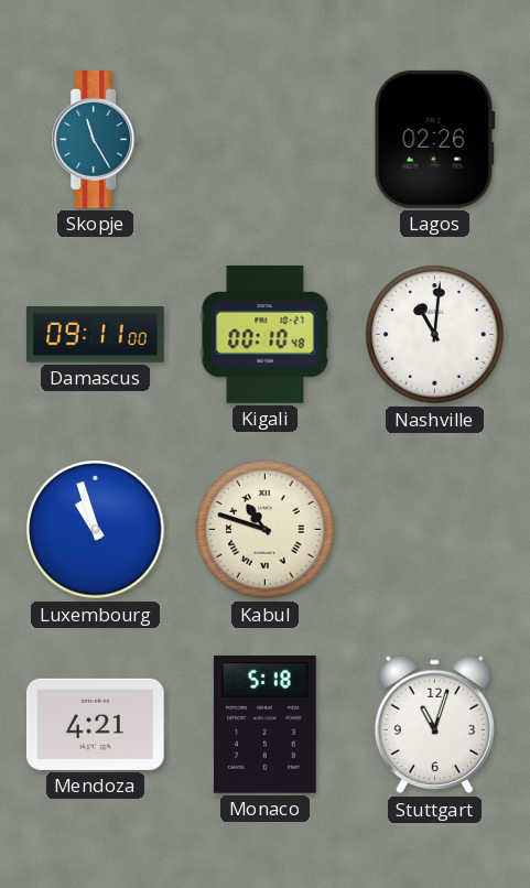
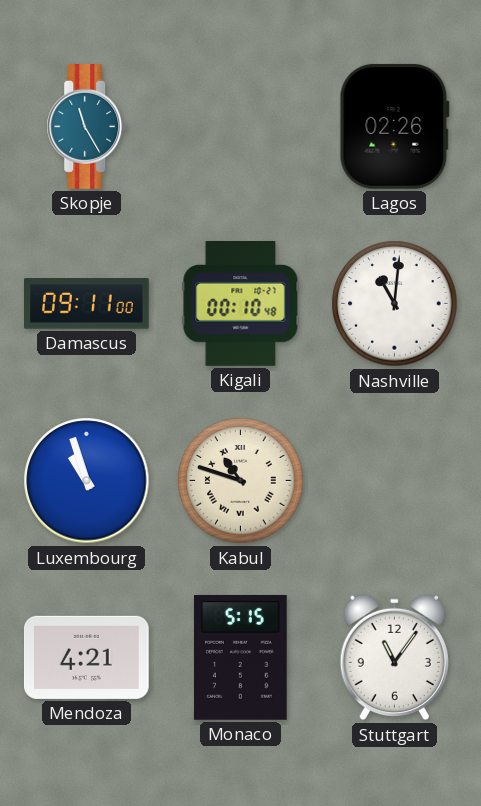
Monaco: 5:18 -> 5:15
Stuttgart: 11:03 -> 11:06
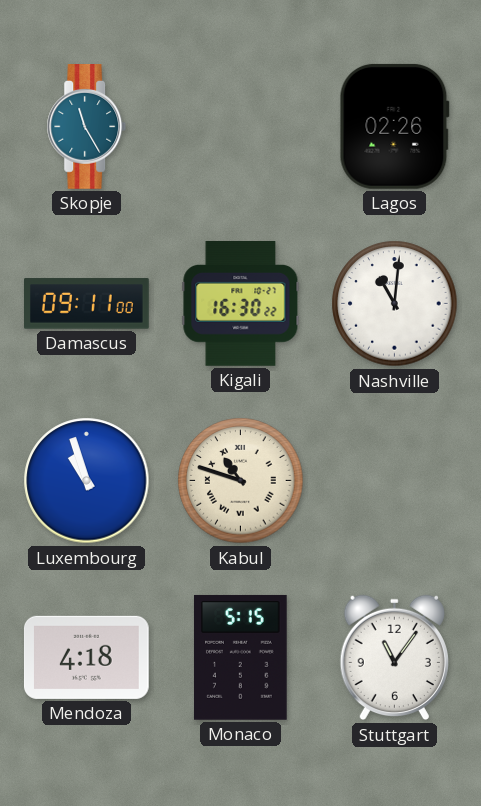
Kigali: 00:10 -> 16:30
Mendoza: 4:21 -> 4:18
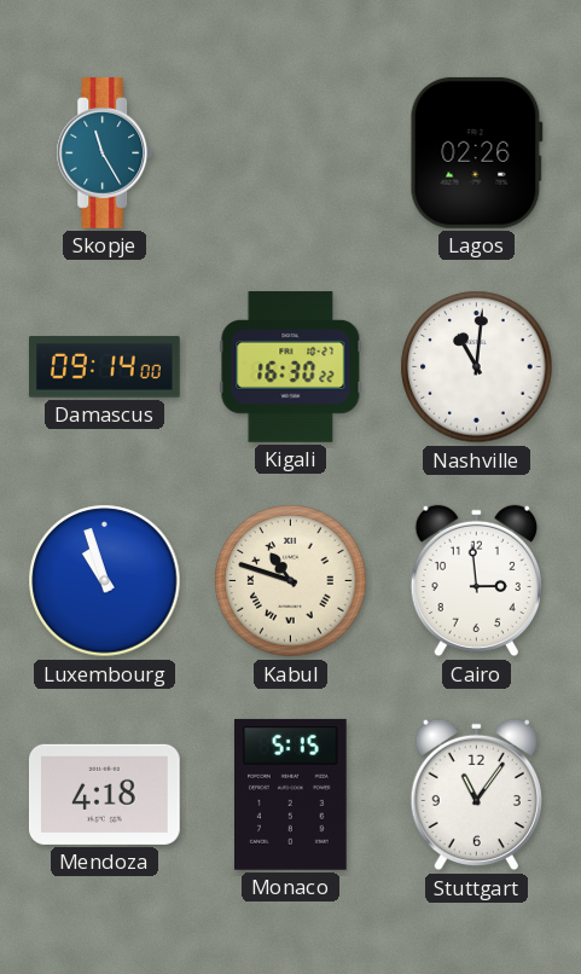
Damascus: 09:11 -> 09:14
Cairo: none -> 2:59
